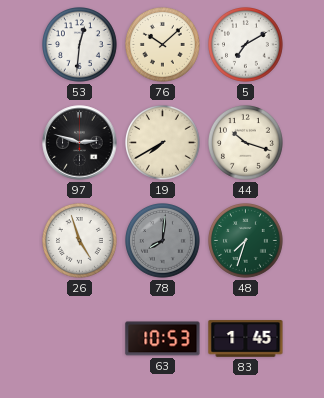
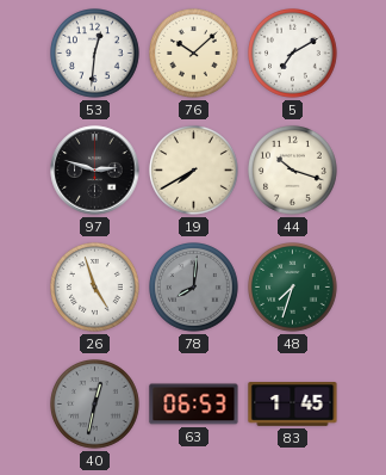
40: none -> 12:32
63: 10:53 -> 06:53
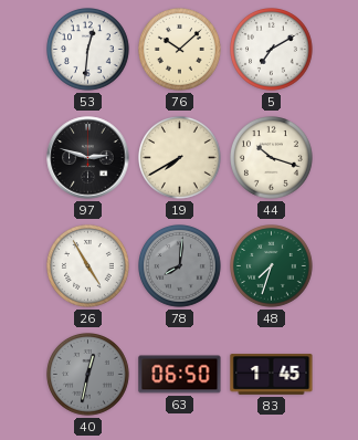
26: 4:57 -> 4:55
63: 06:53 -> 06:50
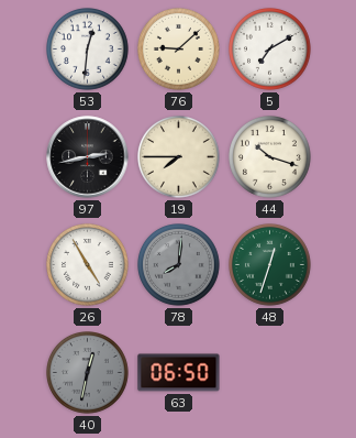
76: 10:08 -> 9:08
97: 2:48 -> 2:43
19: 7:40 -> 7:45
48: 7:33 -> 12:33
83: 1:45 -> none
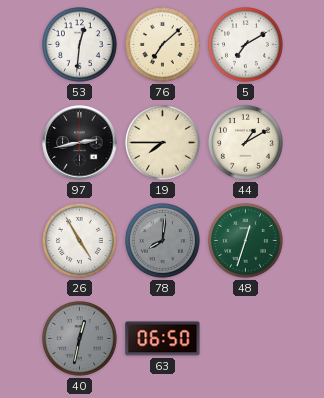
76: 9:08 -> 7:08
44: 10:18 -> 1:10
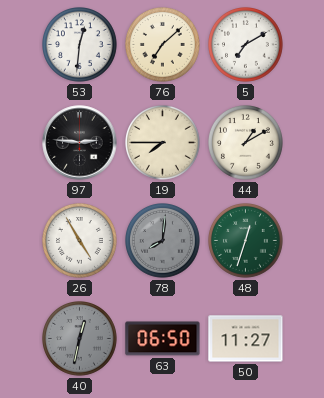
97: 2:43 -> 2:46
50: none -> 11:27
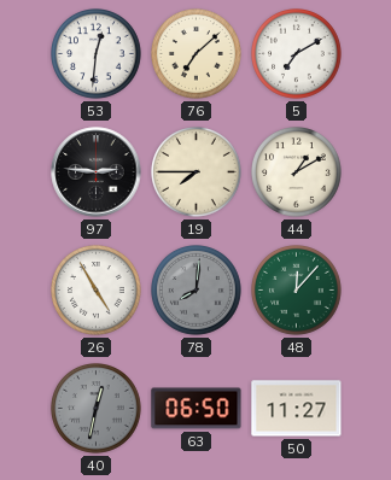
48: 12:33 -> 12:07
